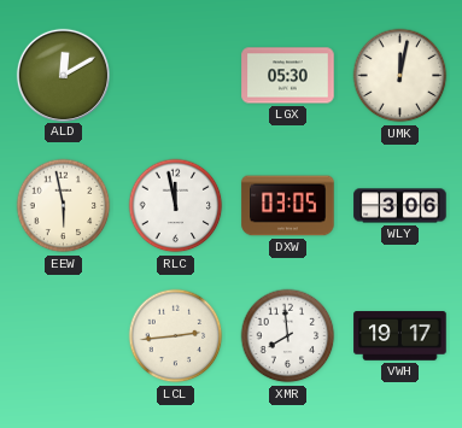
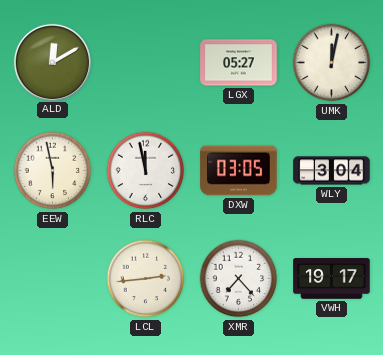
LGX: 05:30 -> 05:27
WLY: 3:06 -> 3:04
XMR: 7:59 -> 7:23
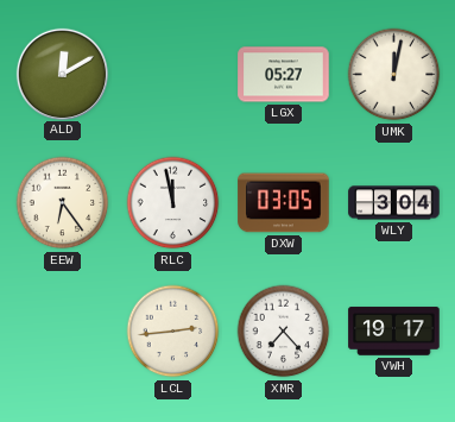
EEW: 5:58 -> 6:24
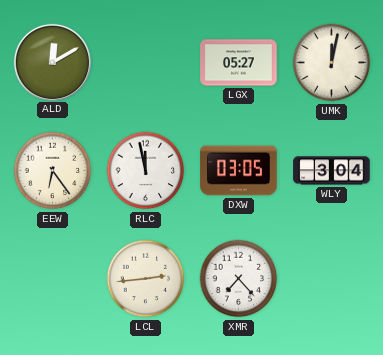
VWH: 19:17 -> none
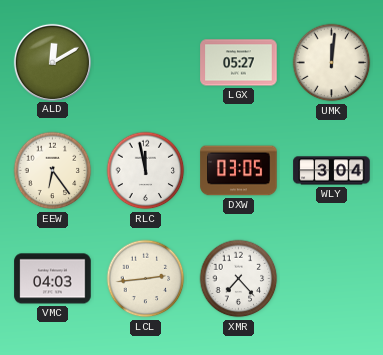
UMK: 12:02 -> 12:01
VMC: none -> 04:03
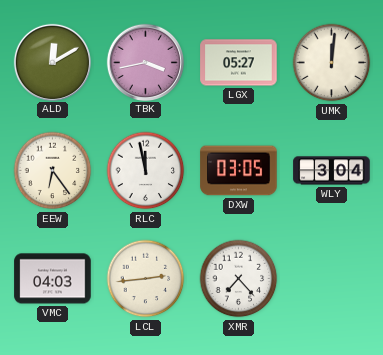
TBK: none -> 3:43
